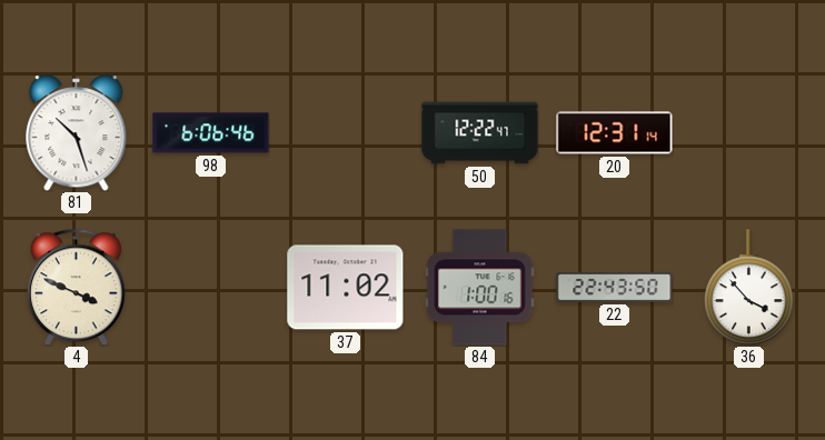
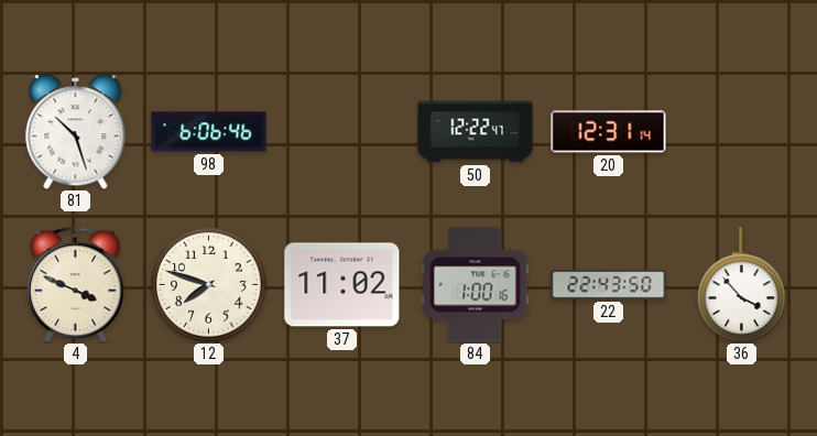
12: none -> 7:48
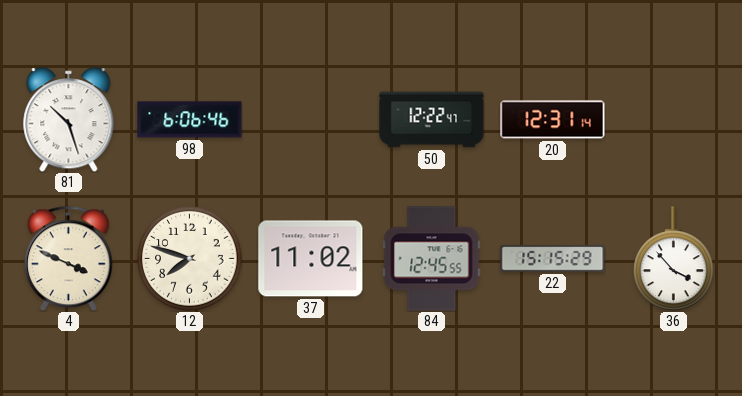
84: 1:00 -> 12:45
22: 22:43 -> 15:15
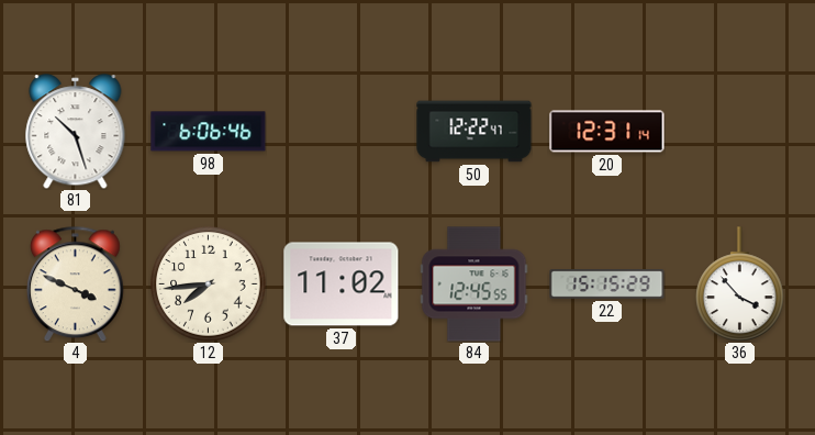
12: 7:48 -> 7:44
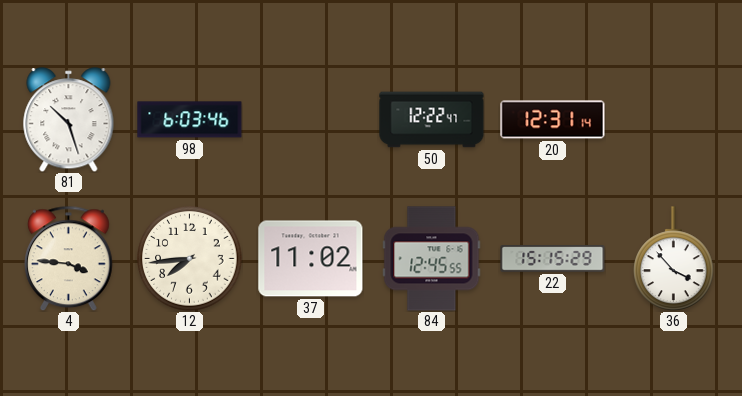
98: 6:06 -> 6:03
4: 3:49 -> 3:46
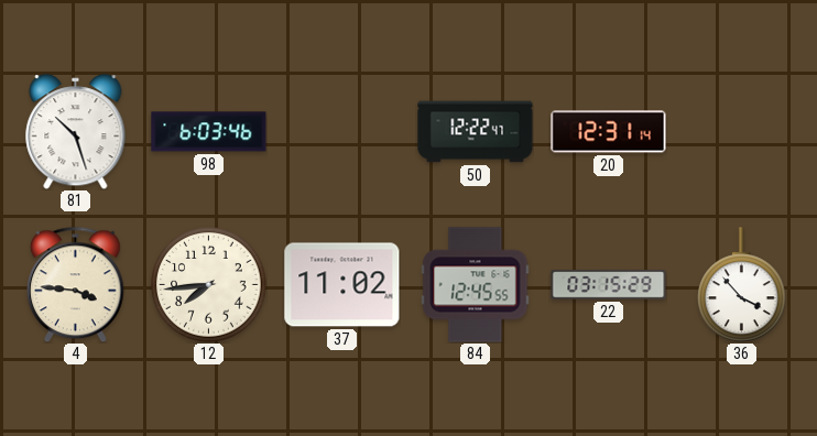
22: 15:15 -> 03:15
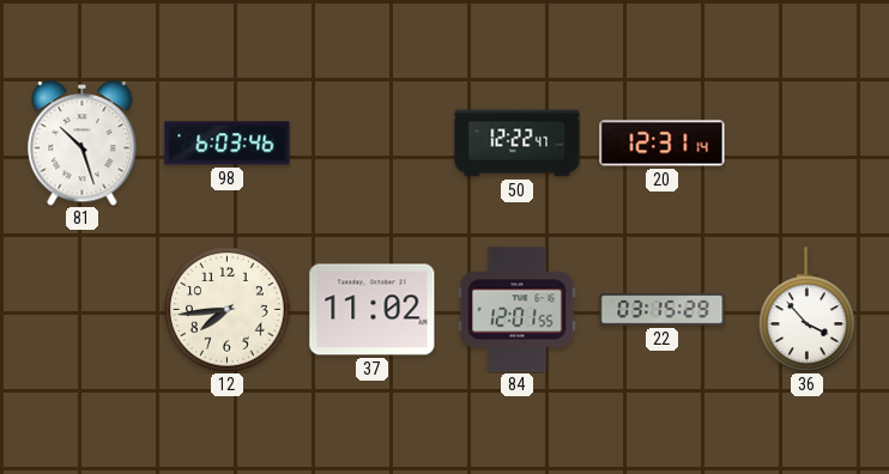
4: 3:46 -> none
84: 12:45 -> 12:01
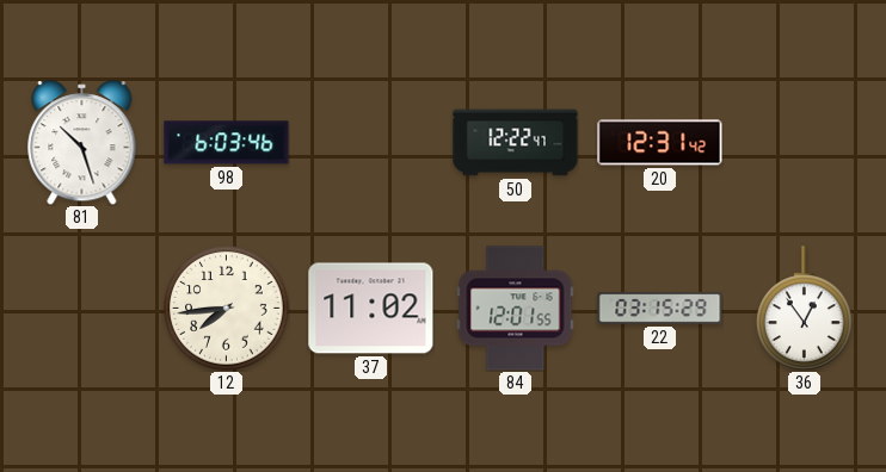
20: 12:31:14 -> 12:31:42
36: 3:53 -> 12:54
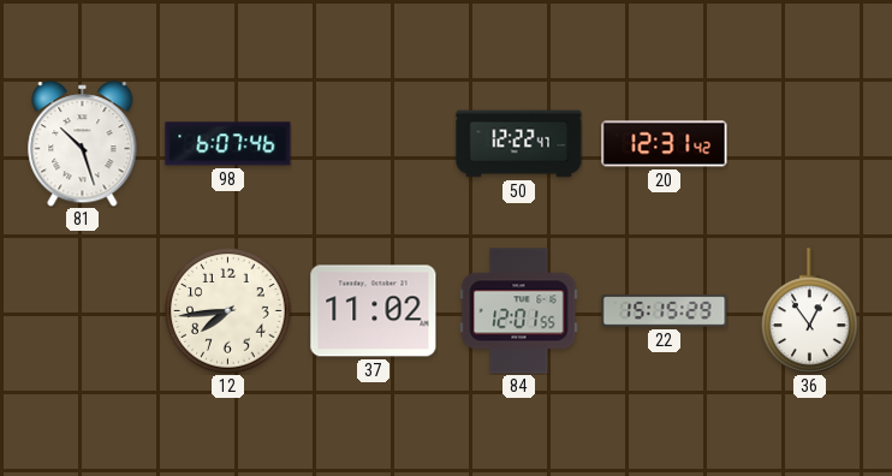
98: 6:03 -> 6:07
22: 03:15 -> 15:15
